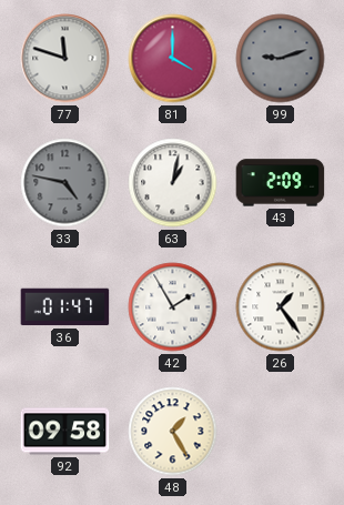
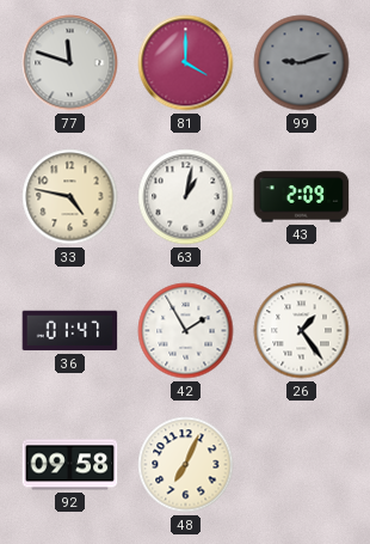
33 dial: grey -> cream
48: 1:25 -> 7:04
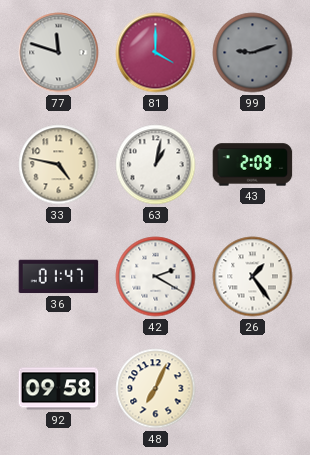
42: 1:55 -> 2:20
